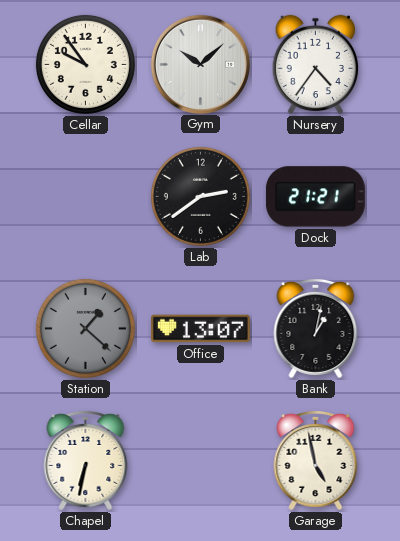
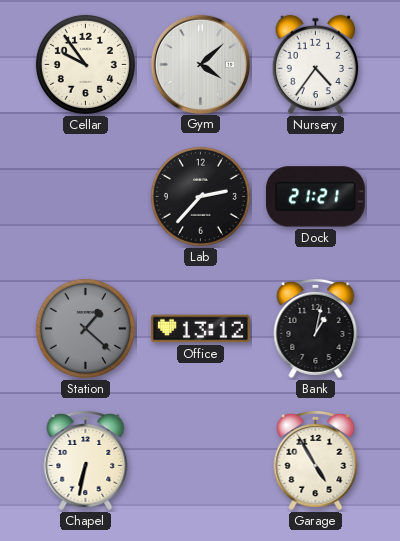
Gym: 10:08 -> 4:08
Lab: 2:39 -> 2:37
Office: 13:07 -> 13:12
Garage: 4:58 -> 4:55
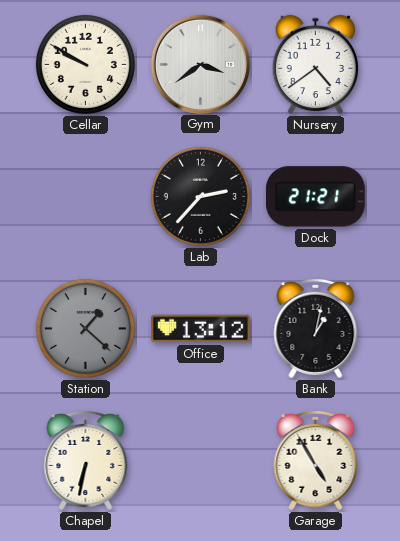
Cellar: 9:54 -> 9:50
Gym: 4:08 -> 3:39
Nursery: 4:36 -> 4:39
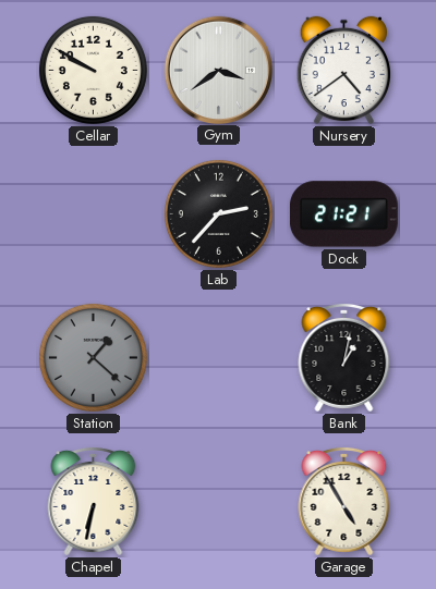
Office: 13:12 -> none
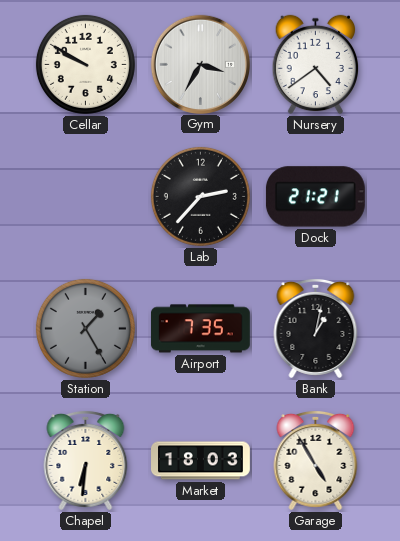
Gym: 3:39 -> 3:35
Station: 1:22 -> 1:25
Airport: none -> 7:35
Chapel: 6:32 -> 6:31
Market: none -> 18:03
